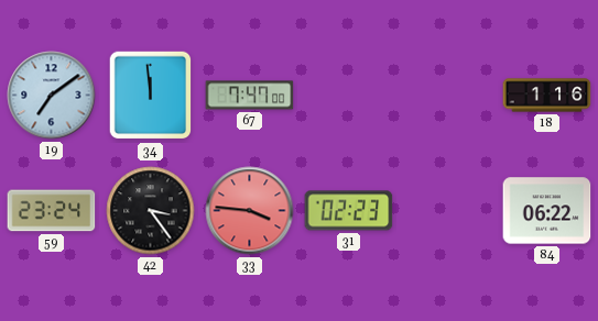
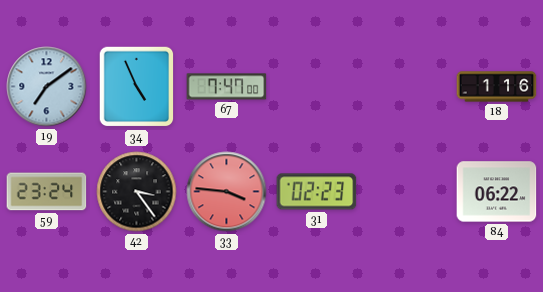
34: 11:59 -> 4:56
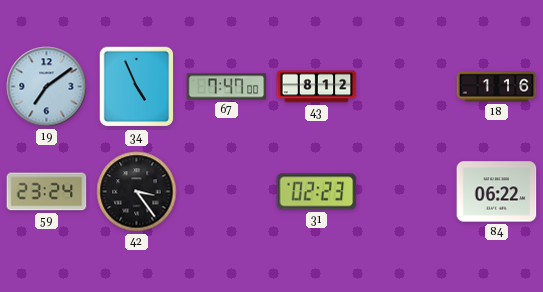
43: none -> 8:12
33: 3:46 -> none
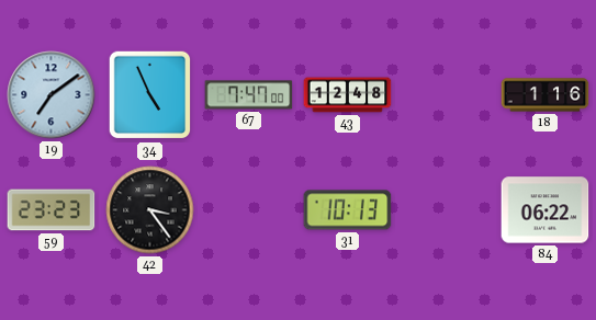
43: 8:12 -> 12:48
59: 23:24 -> 23:23
31: 02:23 -> 10:13
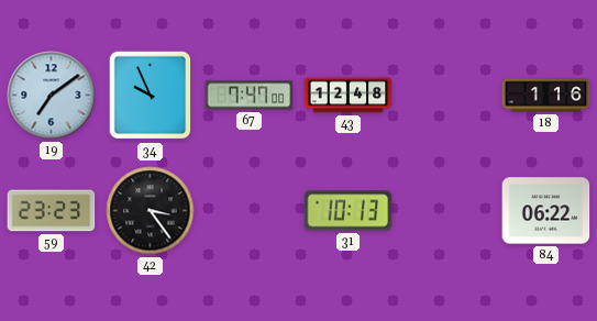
34: 4:56 -> 9:56
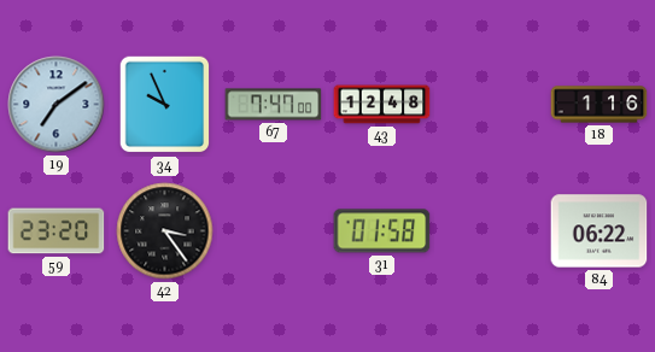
59: 23:23 -> 23:20
31: 10:13 -> 01:58
